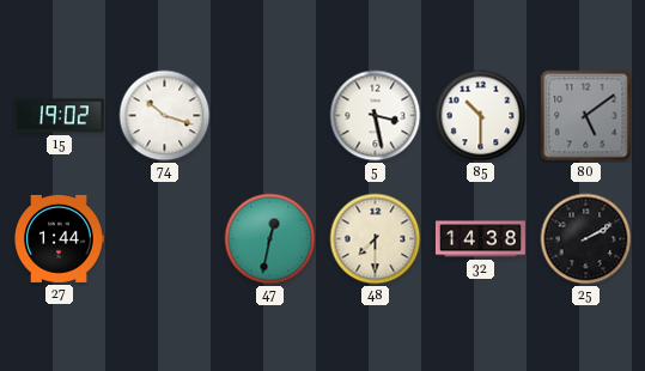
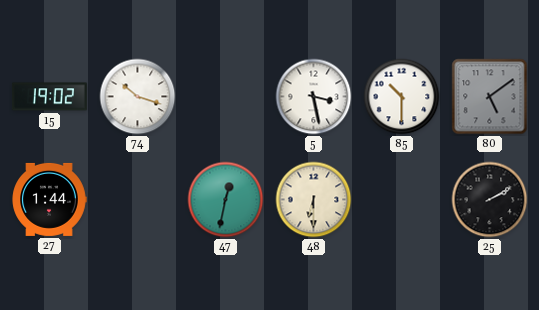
48: 7:30 -> 6:30
32: 14:38 -> none
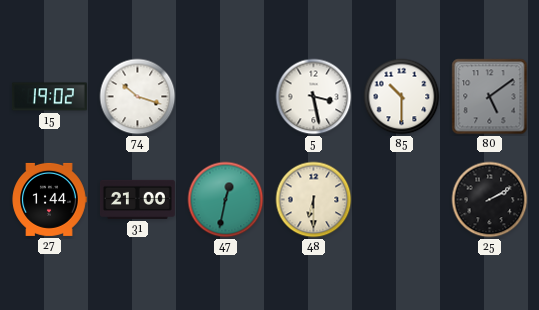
31: none -> 21:00
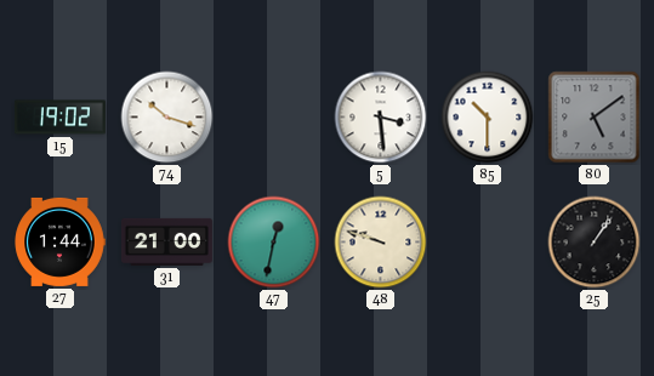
5: 3:28 -> 3:29
48: 6:30 -> 9:48
25: 2:10 -> 1:06
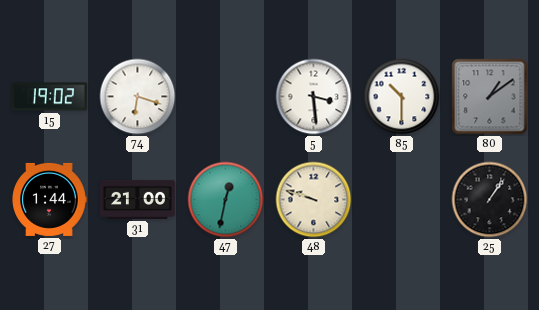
74: 10:18 -> 6:18
80: 5:09 -> 1:09
